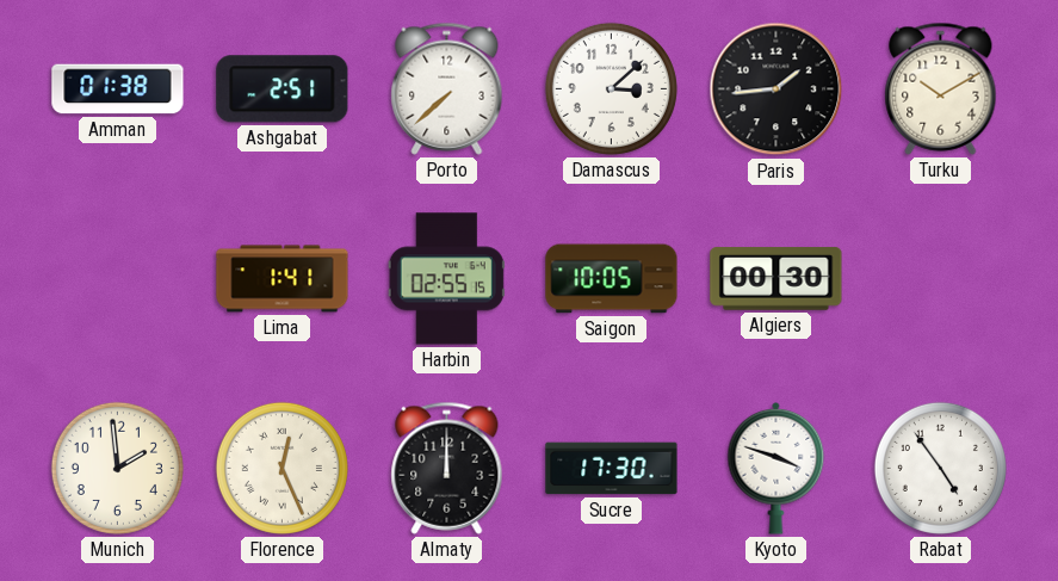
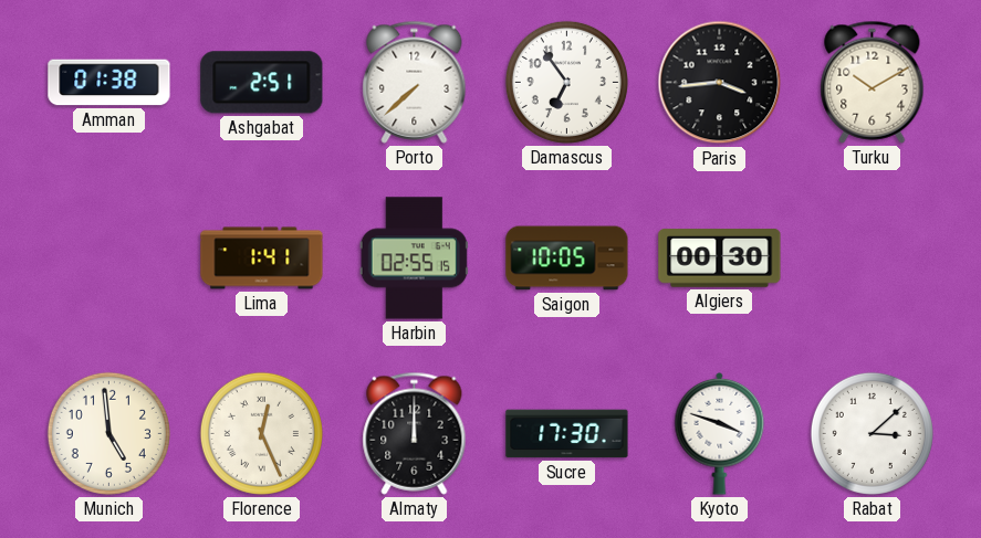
Damascus: 3:08 -> 6:54
Paris: 1:44 -> 3:44
Munich: 1:59 -> 4:59
Rabat: 4:54 -> 3:08
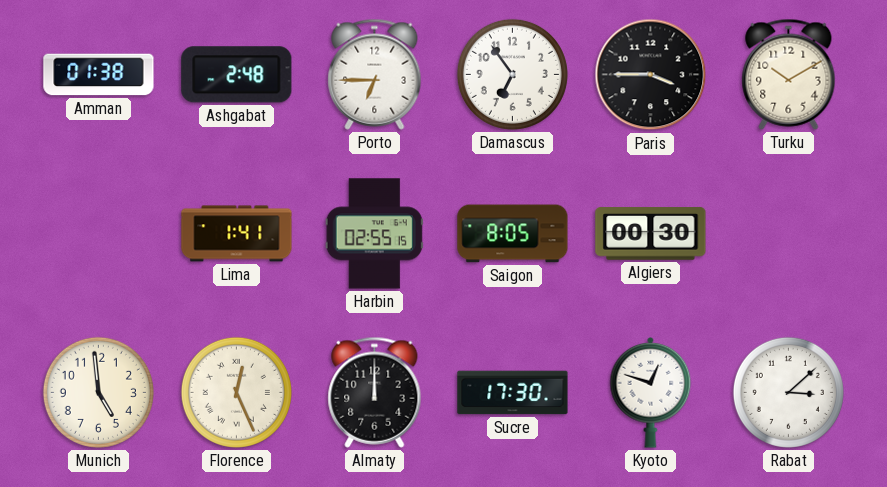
Ashgabat: 2:51 -> 2:48
Porto: 7:38 -> 6:45
Paris: 3:44 -> 3:45
Saigon: 10:05 -> 8:05
Kyoto: 3:48 -> 12:48
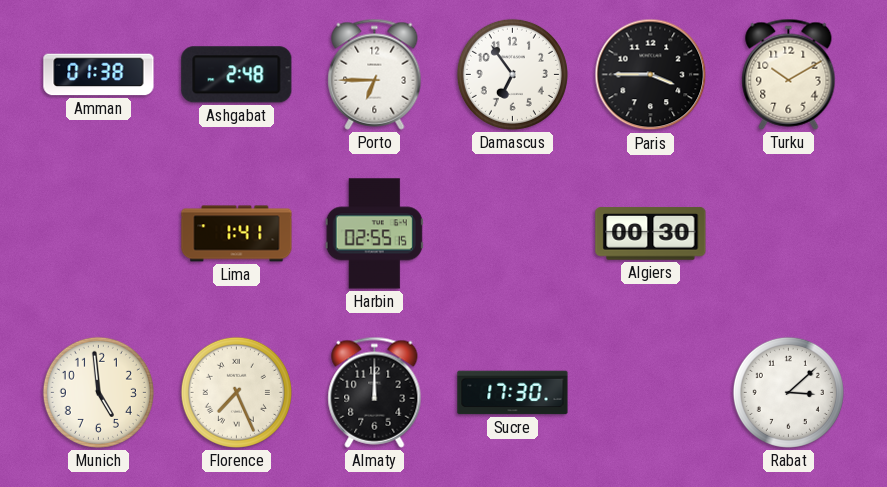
Saigon: 8:05 -> none
Florence: 12:26 -> 7:26
Kyoto: 12:48 -> none
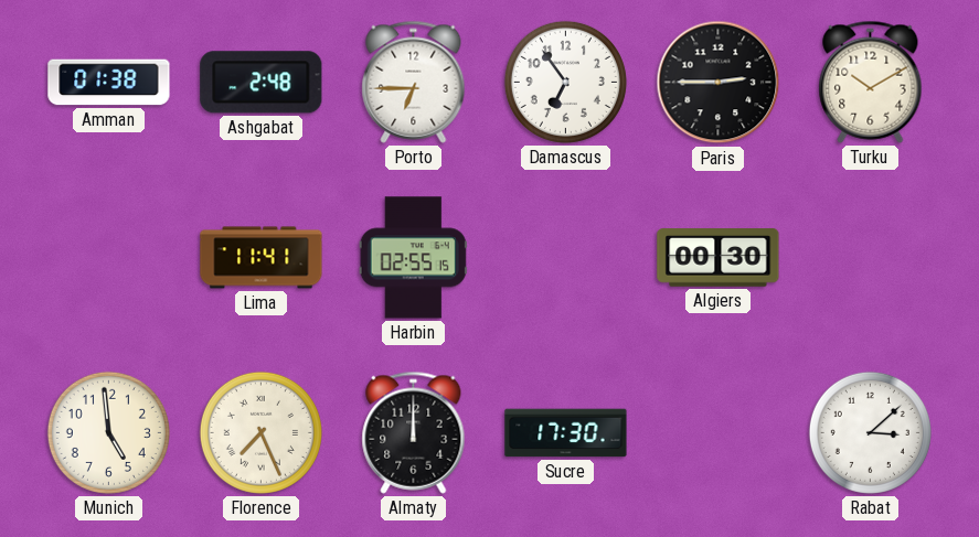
Paris: 3:45 -> 2:45
Lima: 1:41 -> 11:41
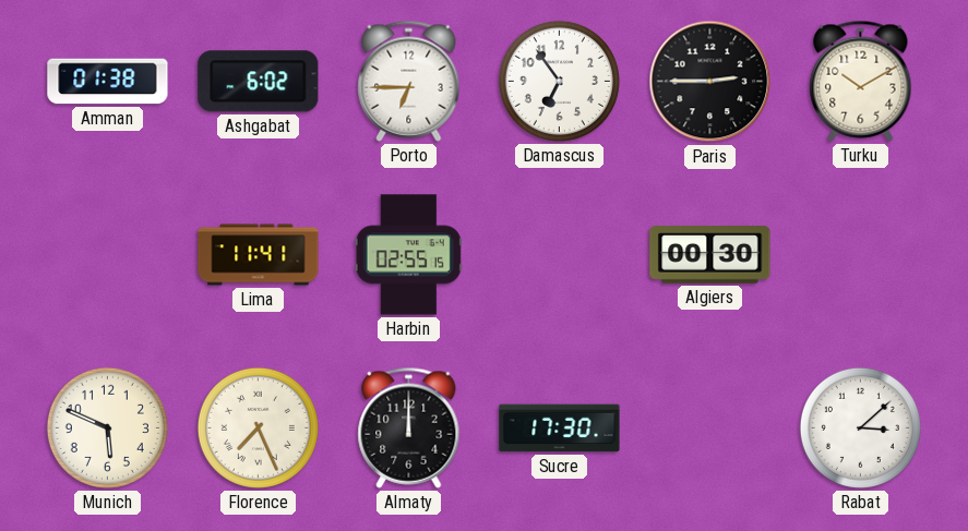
Ashgabat: 2:48 -> 6:02
Munich: 4:59 -> 5:49
